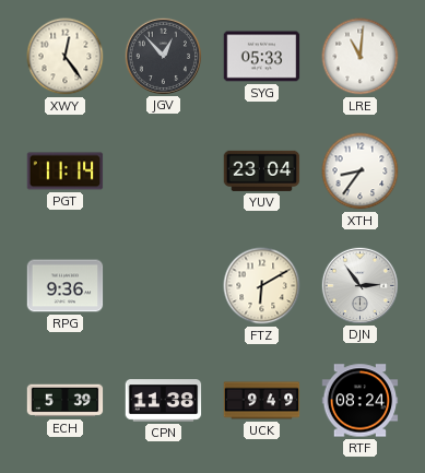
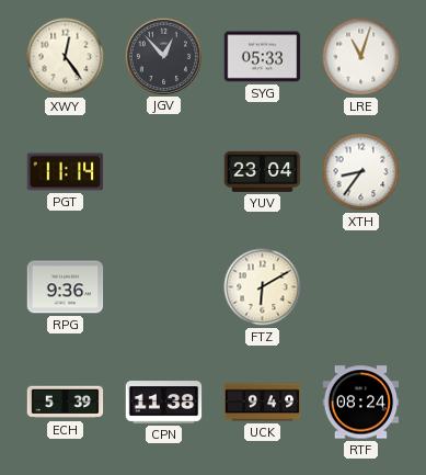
LRE: 11:01 -> 11:03
DJN: 2:54 -> none
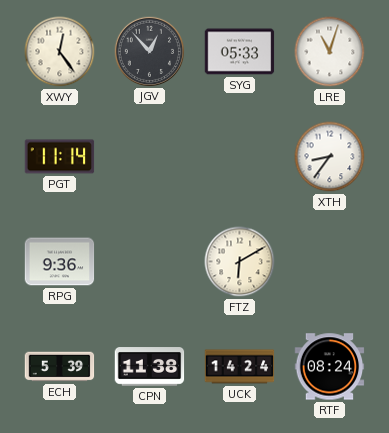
YUV: 23:04 -> none
UCK: 9:49 -> 14:24
